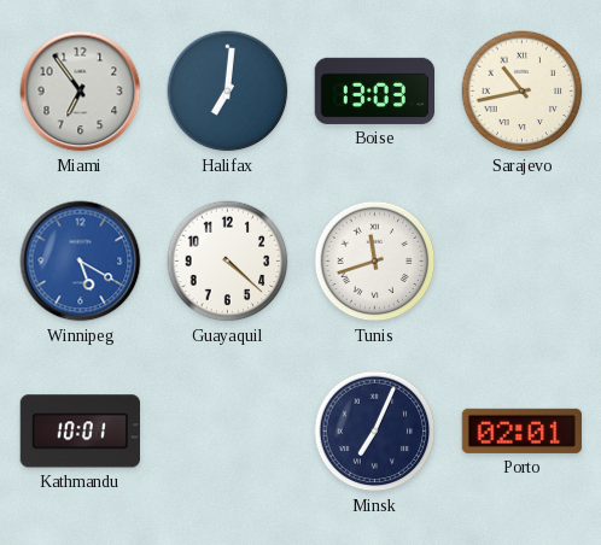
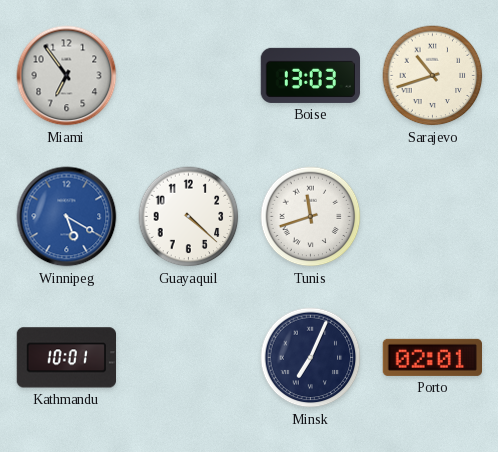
Halifax: 7:01 -> none
Sarajevo: 10:43 -> 10:42
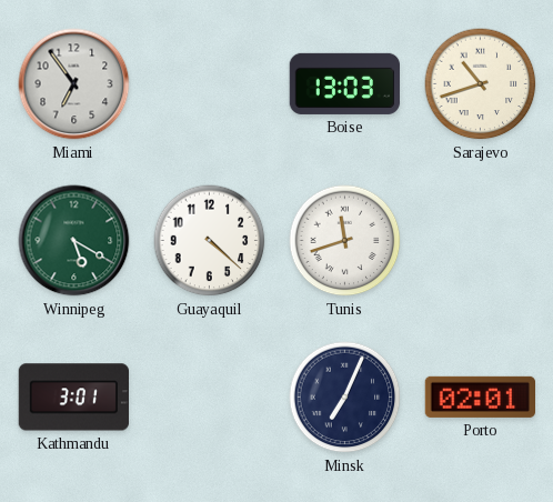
Winnipeg dial: blue -> green
Kathmandu: 10:01 -> 3:01
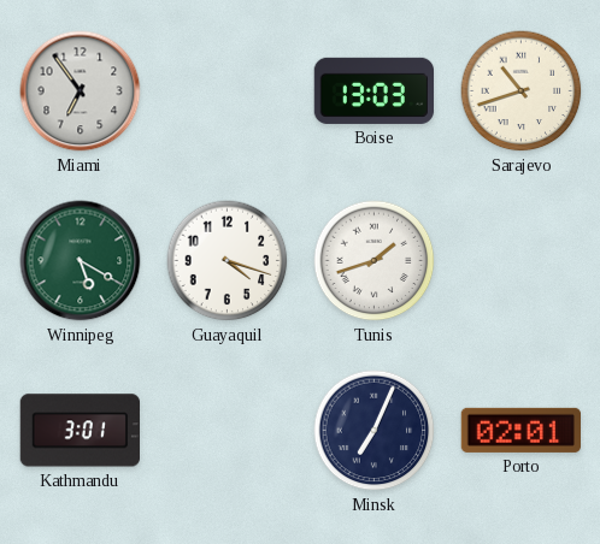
Guayaquil: 4:22 -> 4:18
Tunis: 11:42 -> 1:42
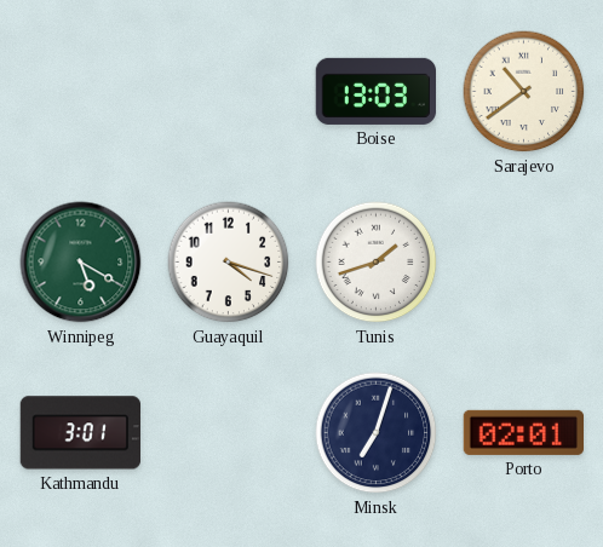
Miami: 6:54 -> none
Sarajevo: 10:42 -> 10:39
Minsk: 7:04 -> 7:03
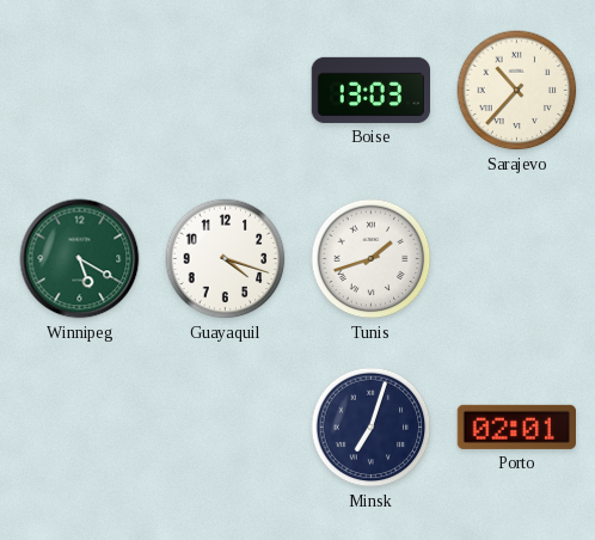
Sarajevo: 10:39 -> 10:37
Kathmandu: 3:01 -> none
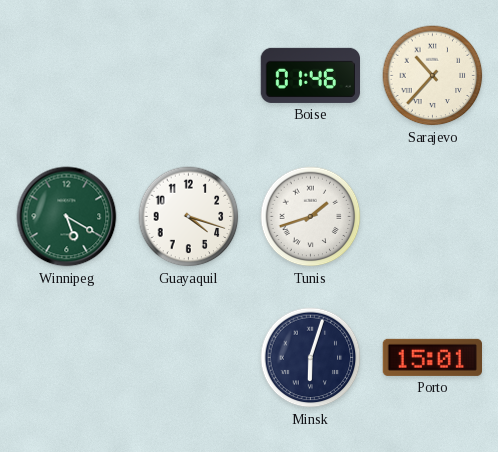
Boise: 13:03 -> 01:46
Minsk: 7:03 -> 6:03
Porto: 02:01 -> 15:01
